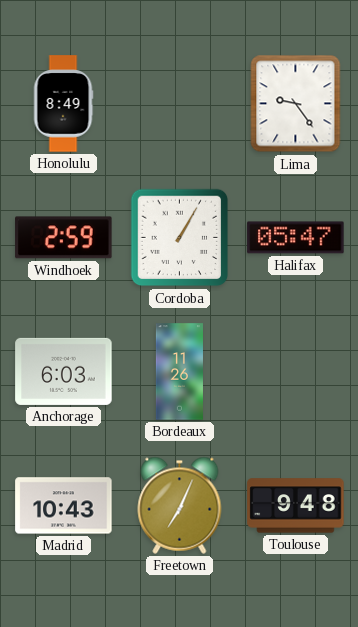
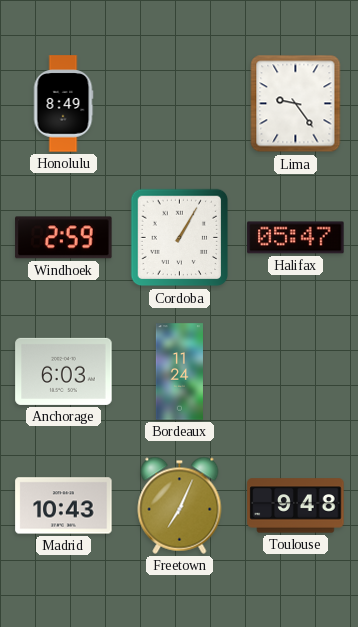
Bordeaux: 11:26 -> 11:24
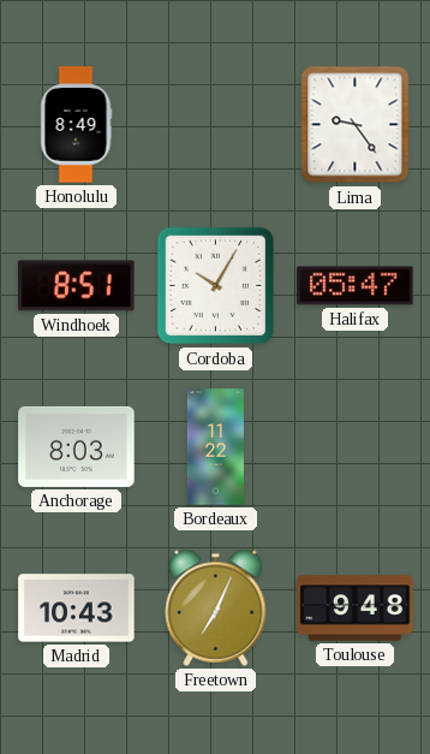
Windhoek: 2:59 -> 8:51
Cordoba: 1:05 -> 10:05
Anchorage: 6:03 -> 8:03
Bordeaux: 11:24 -> 11:22
